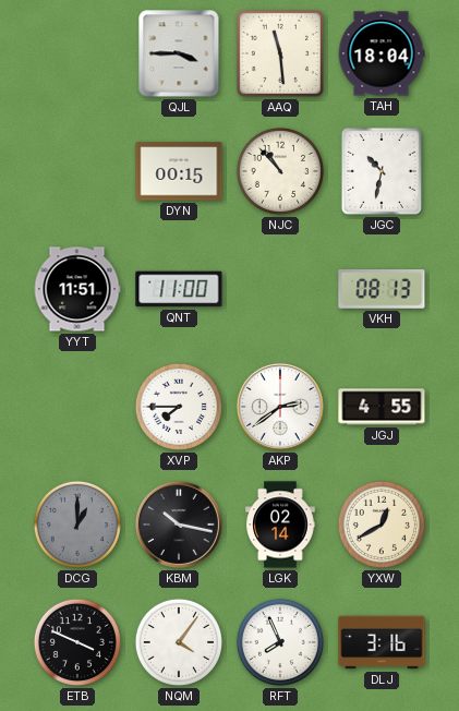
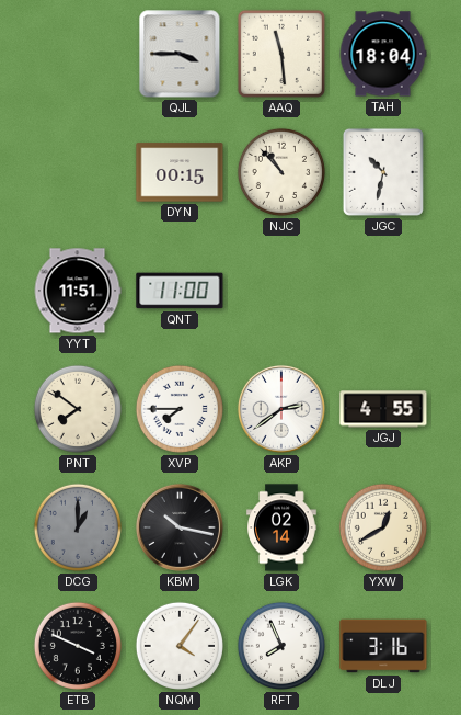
VKH: 08:13 -> none
PNT: none -> 7:51
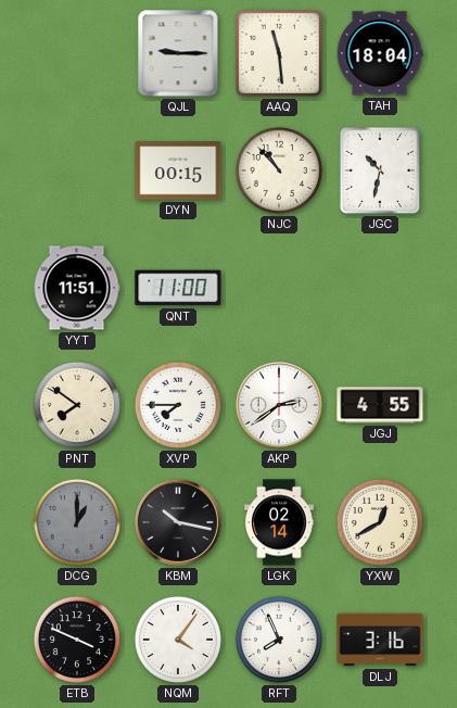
QJL: 3:45 -> 9:15
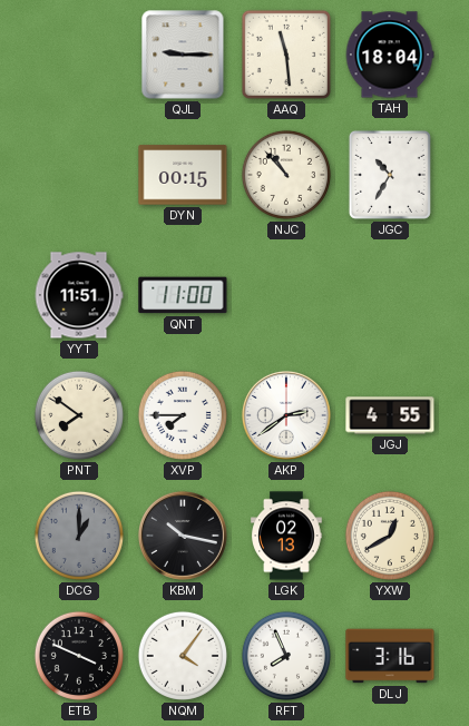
JGC: 10:32 -> 10:35
LGK: 02:14 -> 02:13
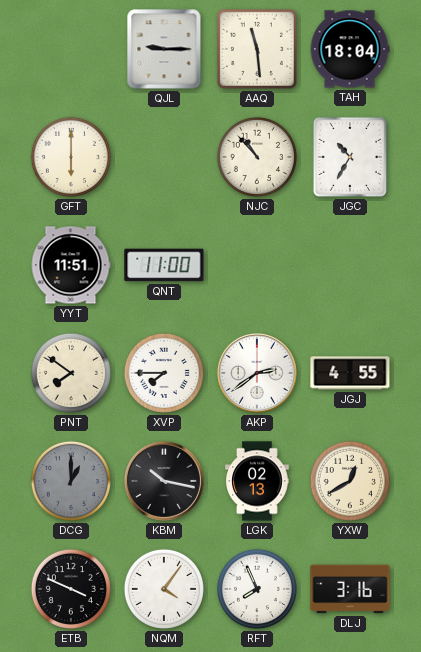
GFT: none -> 6:00
DYN: 00:15 -> none
